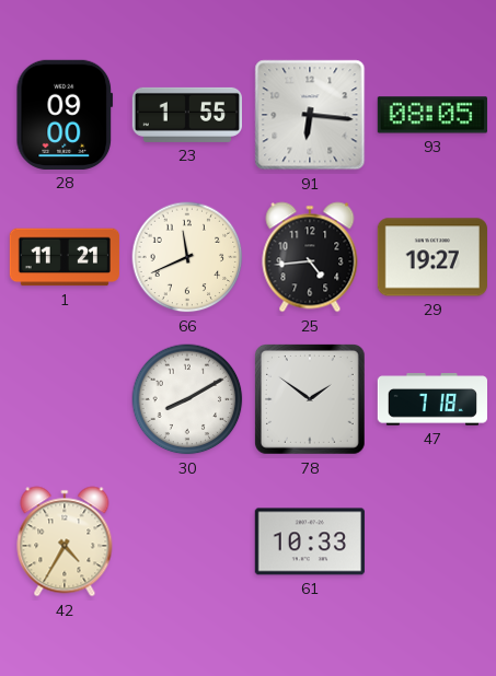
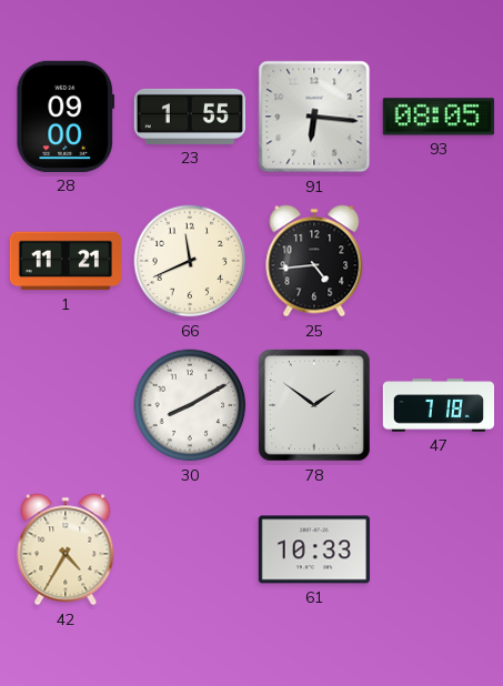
29: 19:27 -> none
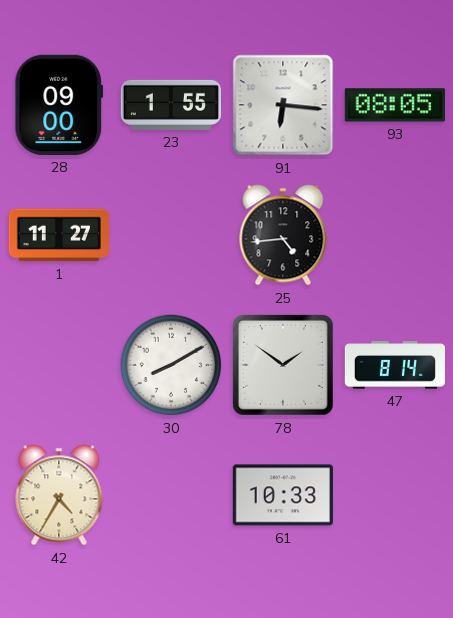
1: 11:21 -> 11:27
66: 11:41 -> none
47: 7:18 -> 8:14
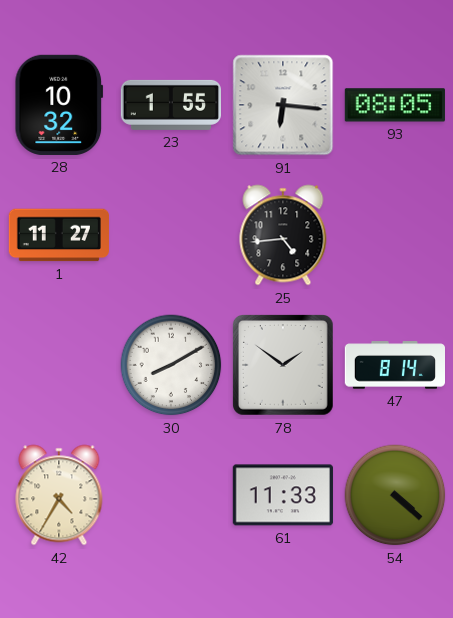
28: 09:00 -> 10:32
61: 10:33 -> 11:33
54: none -> 4:22
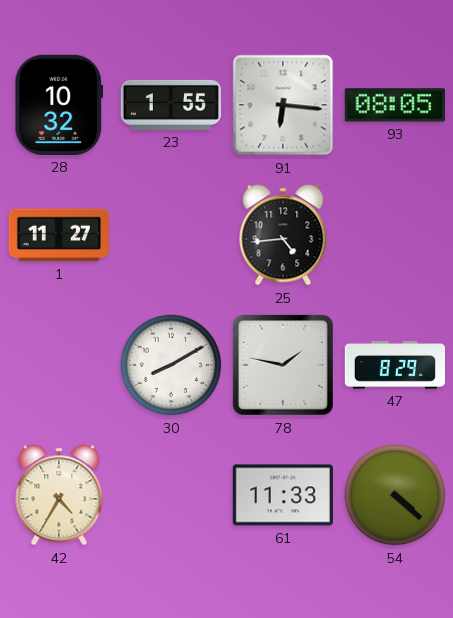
78: 1:51 -> 1:47
47: 8:14 -> 8:29
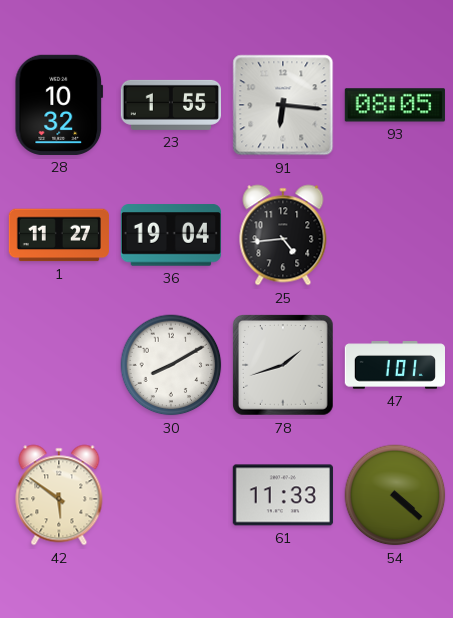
36: none -> 19:04
78: 1:47 -> 1:42
47: 8:29 -> 1:01
42: 4:35 -> 5:51
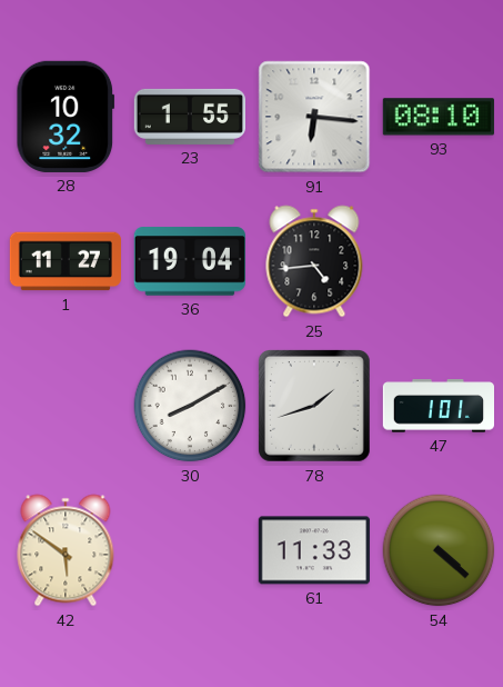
93: 08:05 -> 08:10
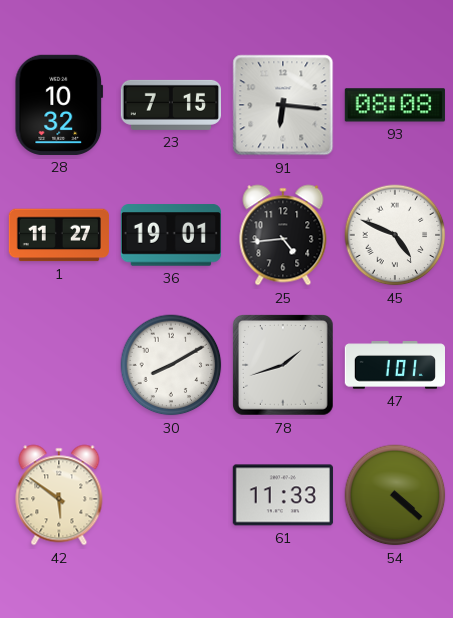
23: 1:55 -> 7:15
93: 08:10 -> 08:08
36: 19:04 -> 19:01
45: none -> 4:49
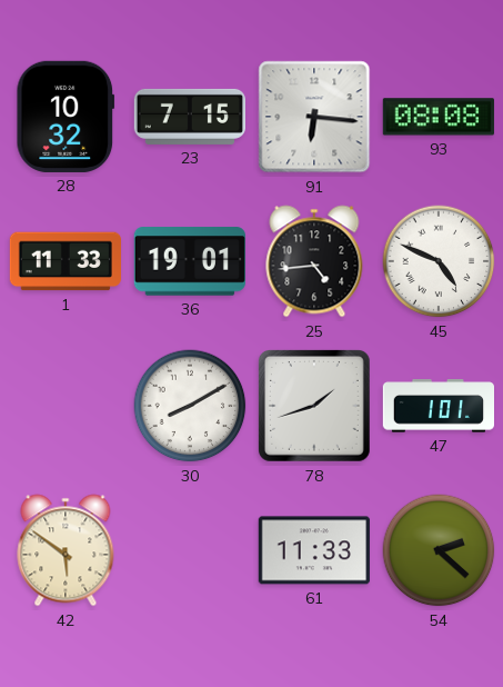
1: 11:27 -> 11:33
54: 4:22 -> 2:22
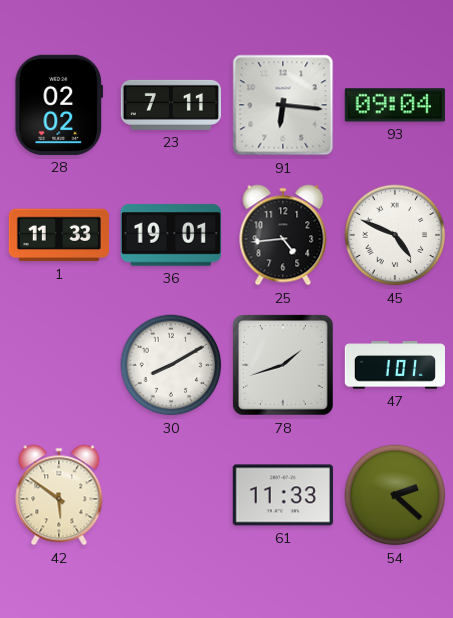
28: 10:32 -> 02:02
23: 7:15 -> 7:11
93: 08:08 -> 09:04
